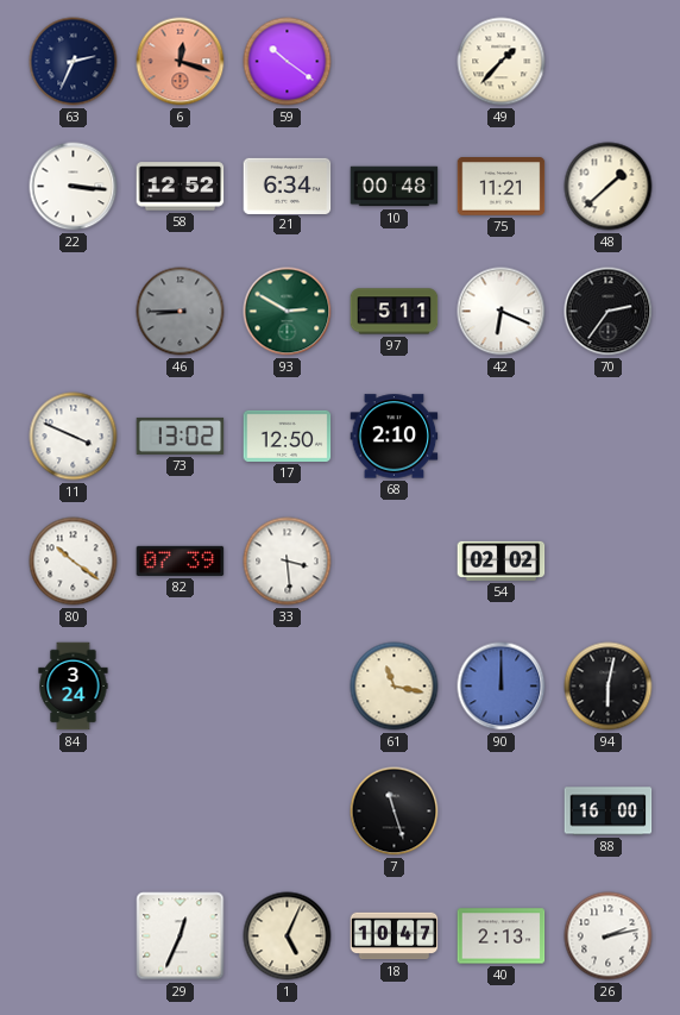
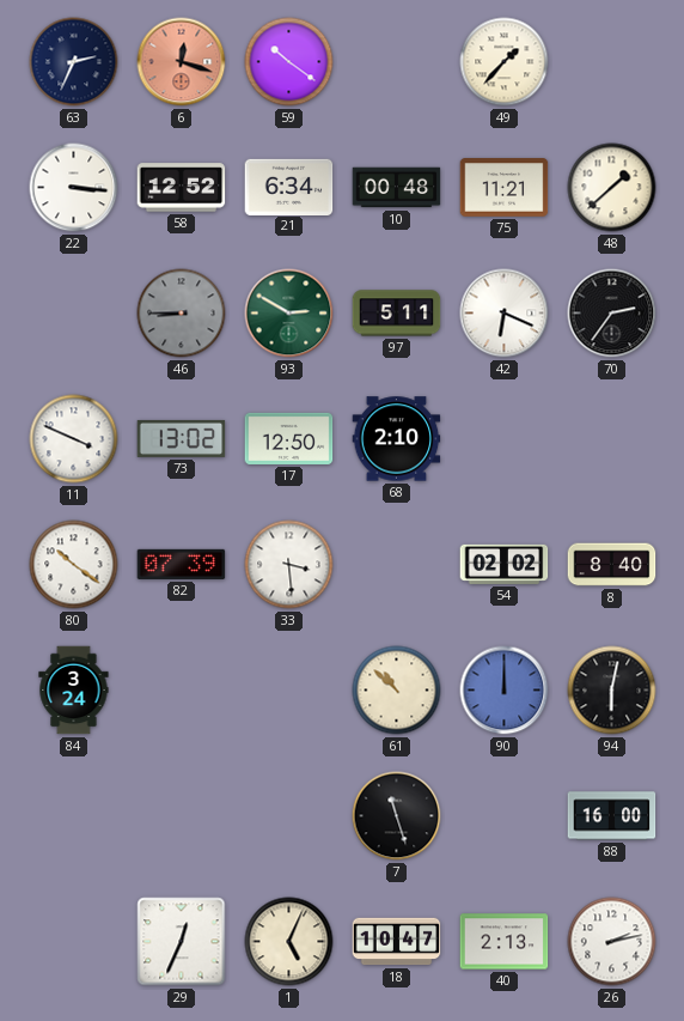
8: none -> 8:40
61: 11:17 -> 10:52
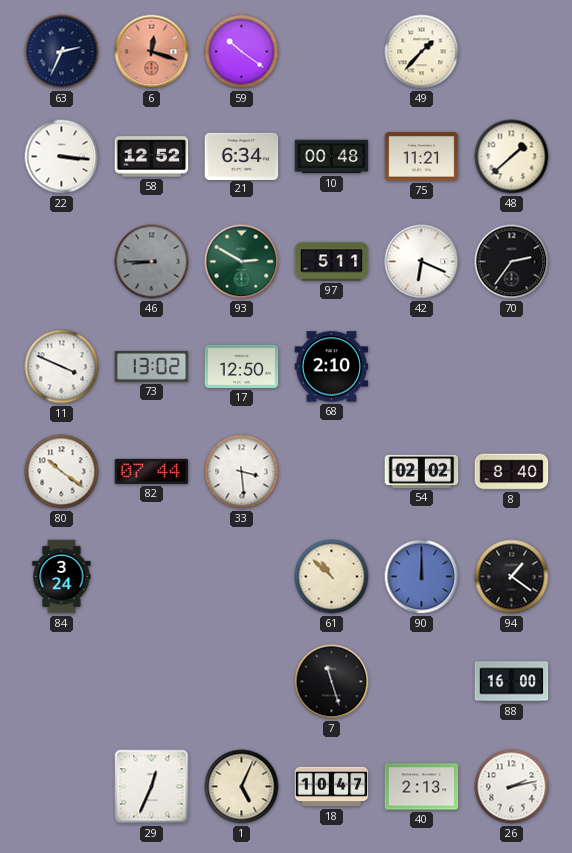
82: 07:39 -> 07:44
94: 6:02 -> 1:21
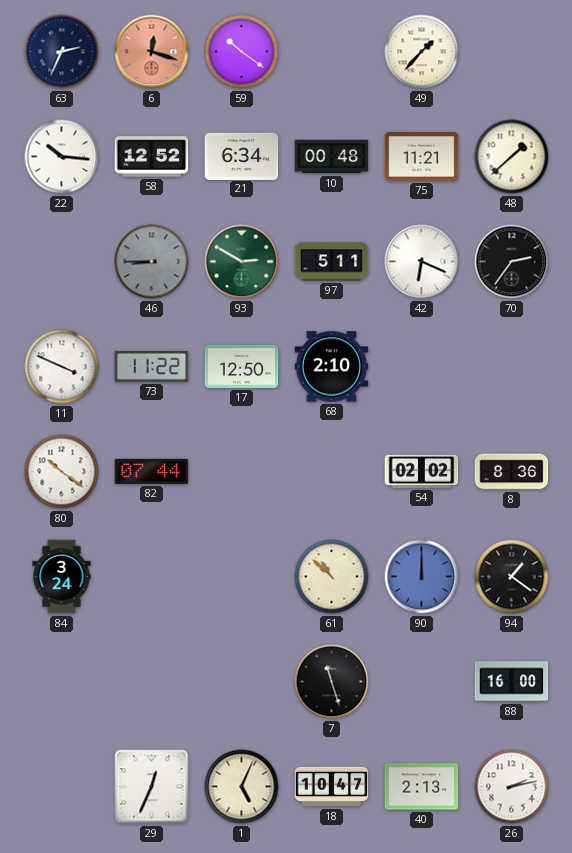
22: 3:16 -> 10:16
73: 13:02 -> 11:22
33: 3:29 -> none
8: 8:40 -> 8:36
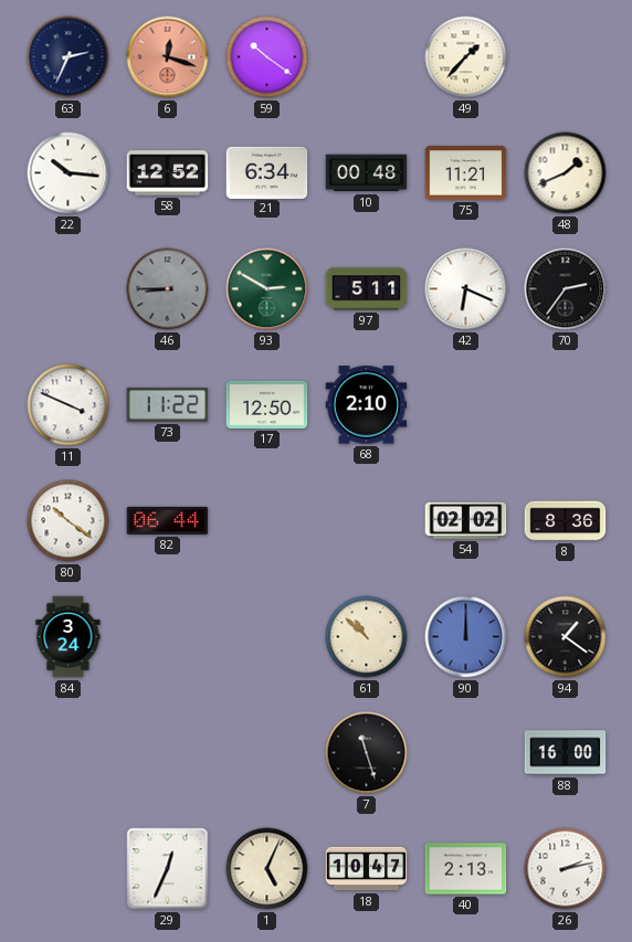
48: 1:38 -> 1:41
82: 07:44 -> 06:44
